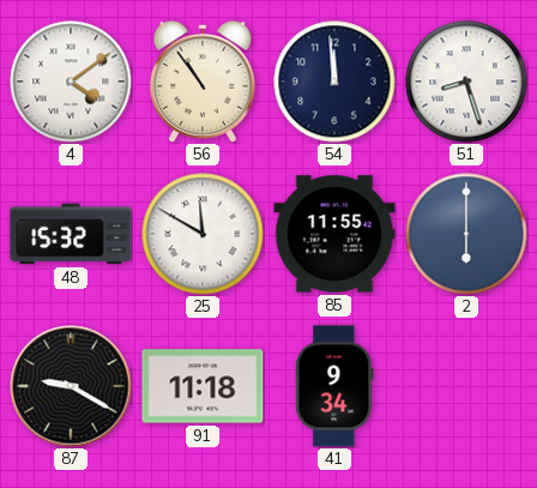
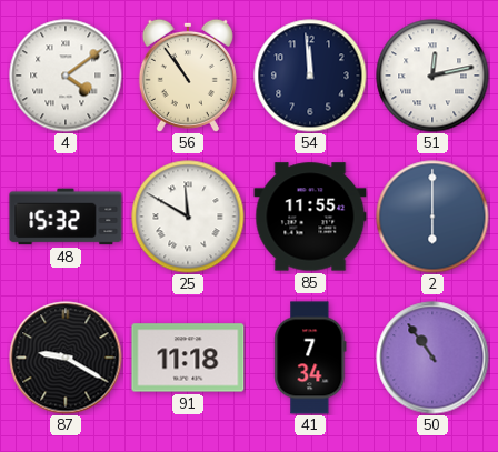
51: 8:27 -> 12:13
41: 9:34 -> 7:34
50: none -> 10:54
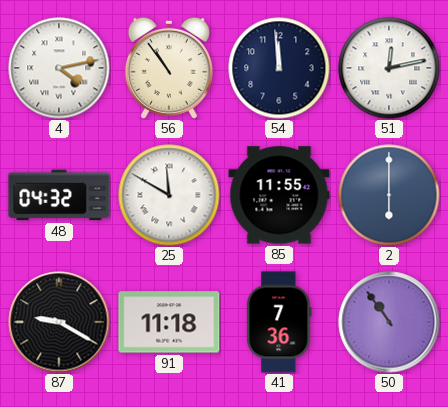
4: 4:09 -> 4:13
48: 15:32 -> 04:32
41: 7:34 -> 7:36
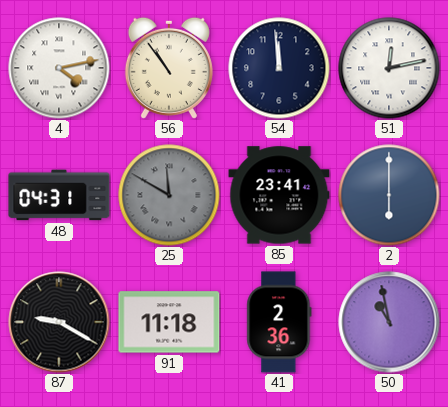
48: 04:32 -> 04:31
25 dial: white -> grey
85: 11:55 -> 23:41
41: 7:36 -> 2:36
50: 10:54 -> 10:58
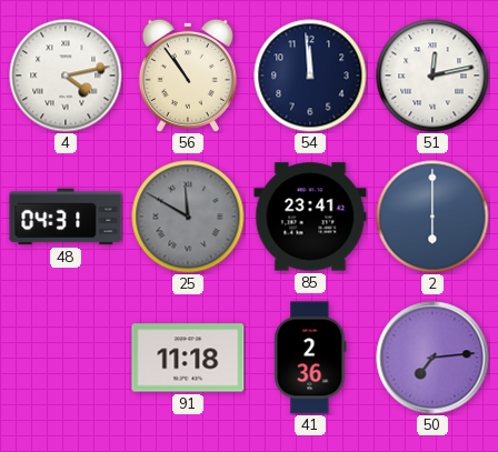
87: 9:20 -> none
50: 10:58 -> 7:14
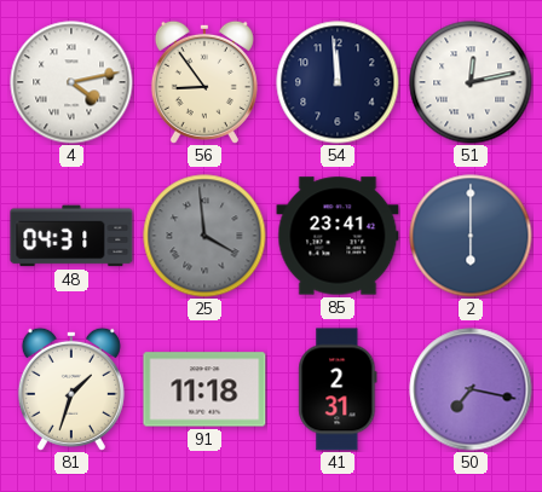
56: 10:54 -> 8:54
25: 11:50 -> 3:59
81: none -> 1:33
41: 2:36 -> 2:31
50: 7:14 -> 7:17
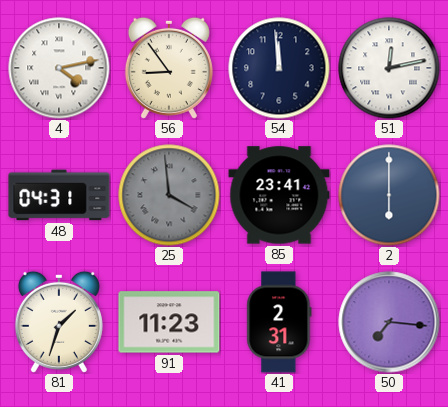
91: 11:18 -> 11:23
50: 7:17 -> 7:16
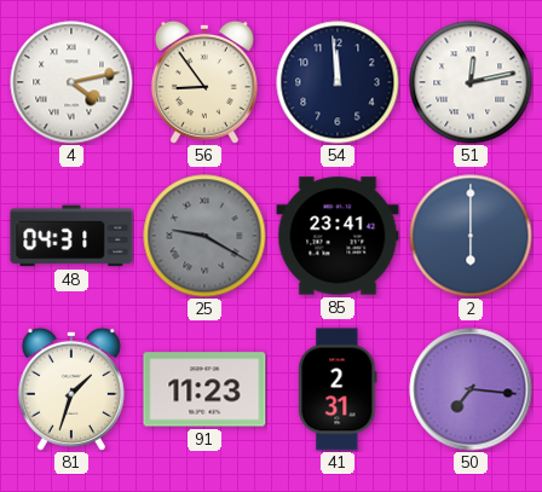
25: 3:59 -> 9:20
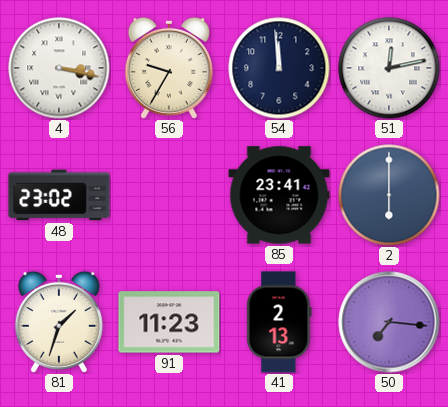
4: 4:13 -> 3:17
56: 8:54 -> 9:35
48: 04:31 -> 23:02
25: 9:20 -> none
41: 2:31 -> 2:13
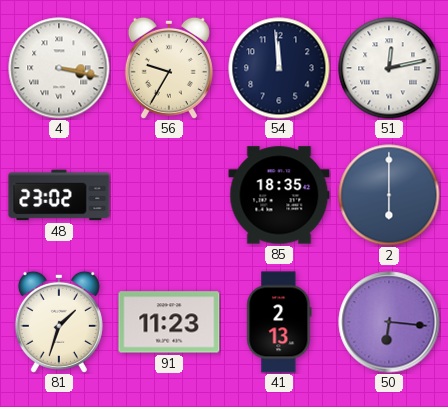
85: 23:41 -> 18:35
50: 7:16 -> 6:16
